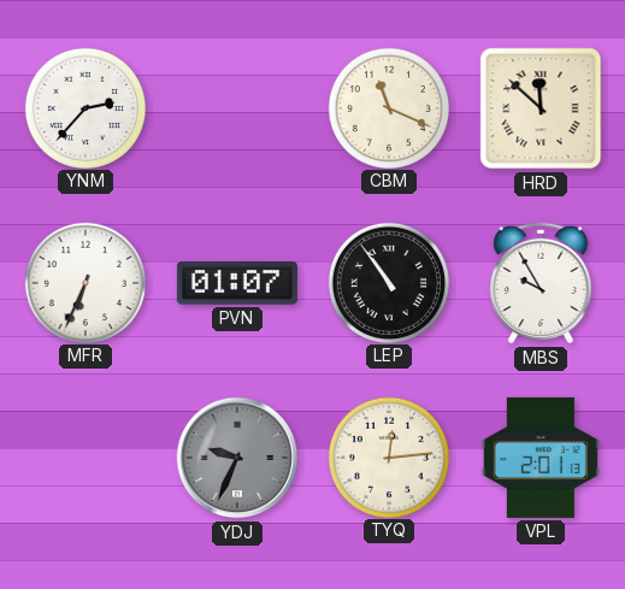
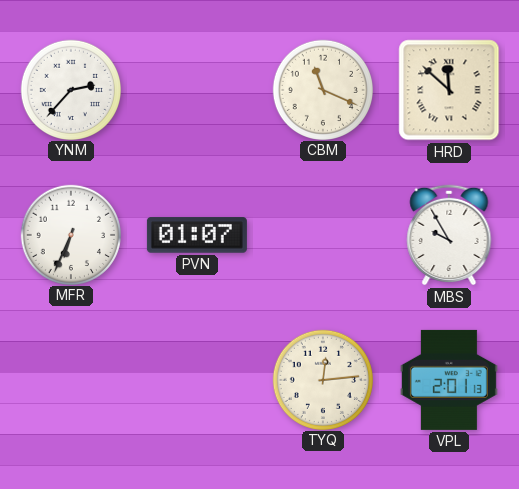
LEP: 10:54 -> none
YDJ: 9:34 -> none
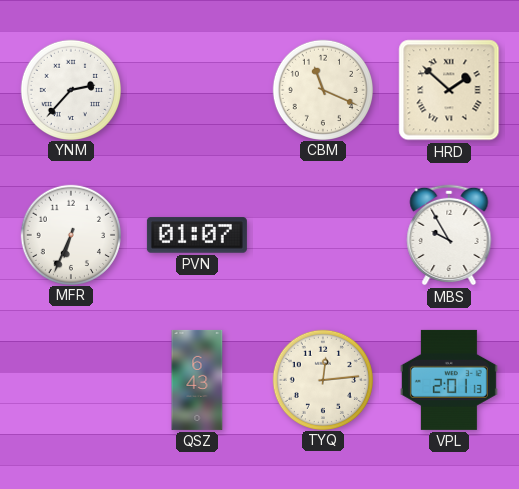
HRD: 11:52 -> 1:52
QSZ: none -> 6:43
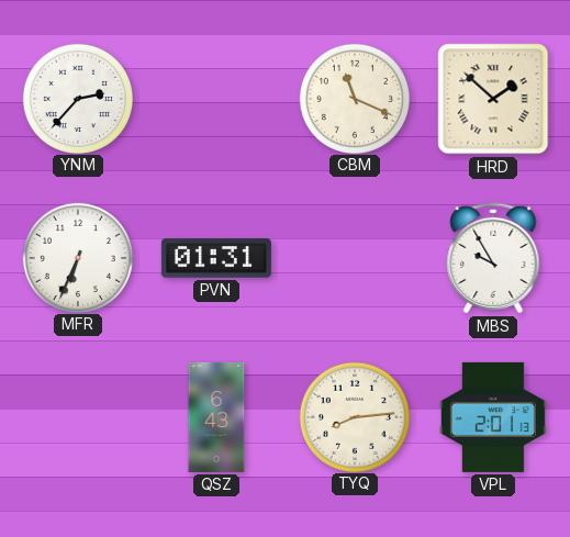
PVN: 01:07 -> 01:31
TYQ: 12:14 -> 8:14
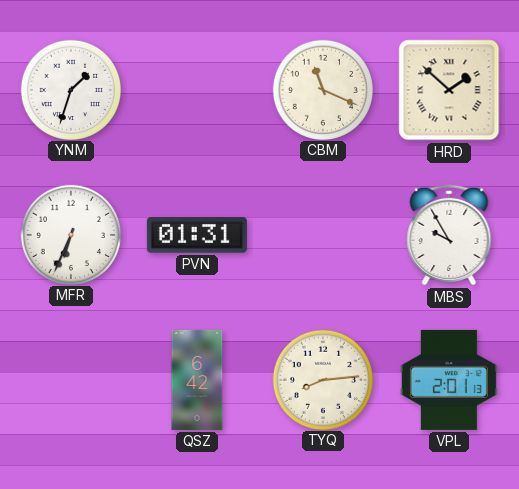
YNM: 2:37 -> 1:33
QSZ: 6:43 -> 6:42
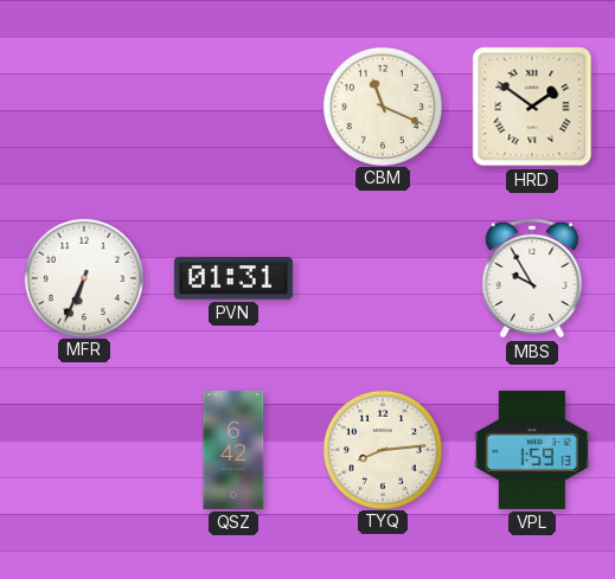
YNM: 1:33 -> none
HRD: 1:52 -> 1:51
VPL: 2:01 -> 1:59
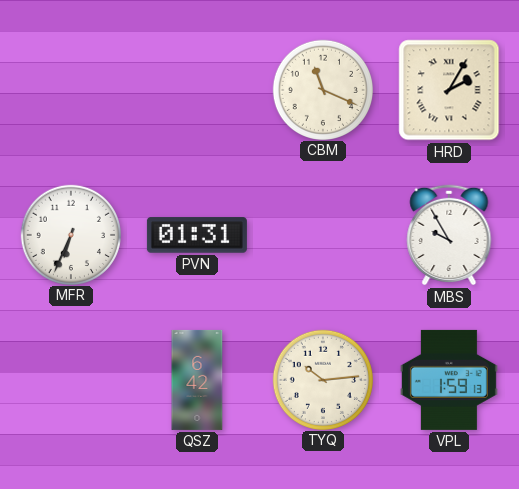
HRD: 1:51 -> 2:05
TYQ: 8:14 -> 10:14
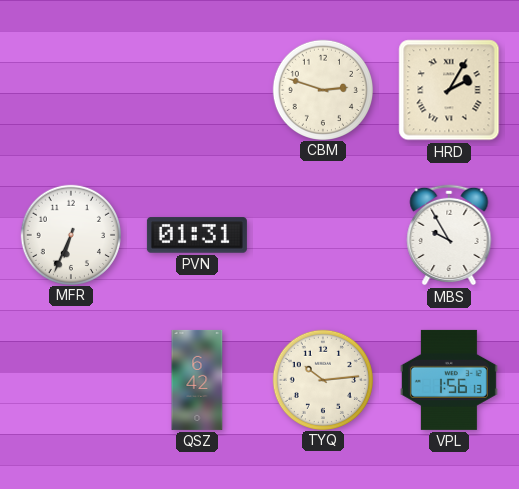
CBM: 11:19 -> 2:48
VPL: 1:59 -> 1:56
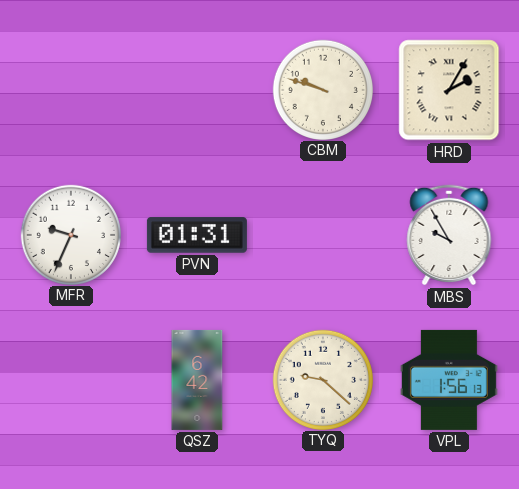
CBM: 2:48 -> 9:48
MFR: 6:34 -> 9:34
TYQ: 10:14 -> 9:22
